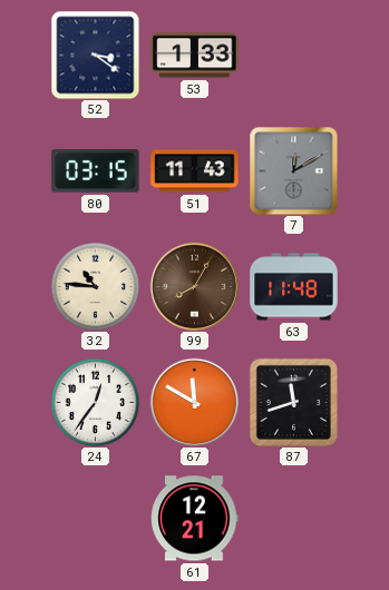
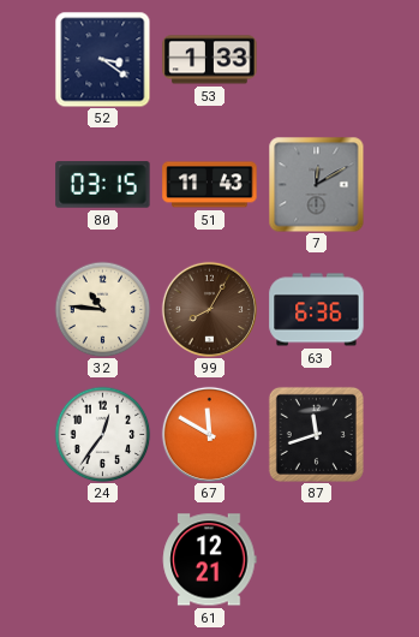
63: 11:48 -> 6:36
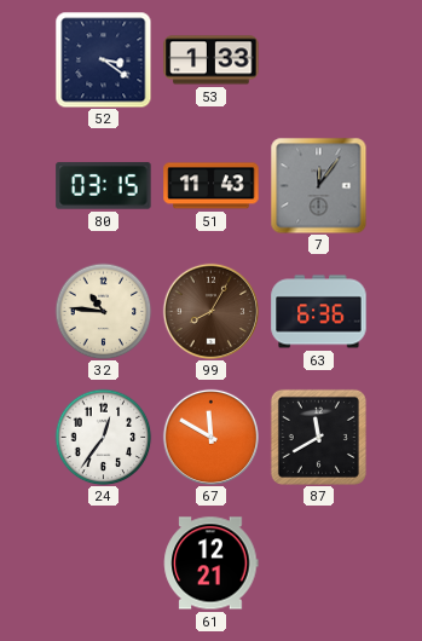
7: 12:10 -> 12:06
87: 11:42 -> 11:40
